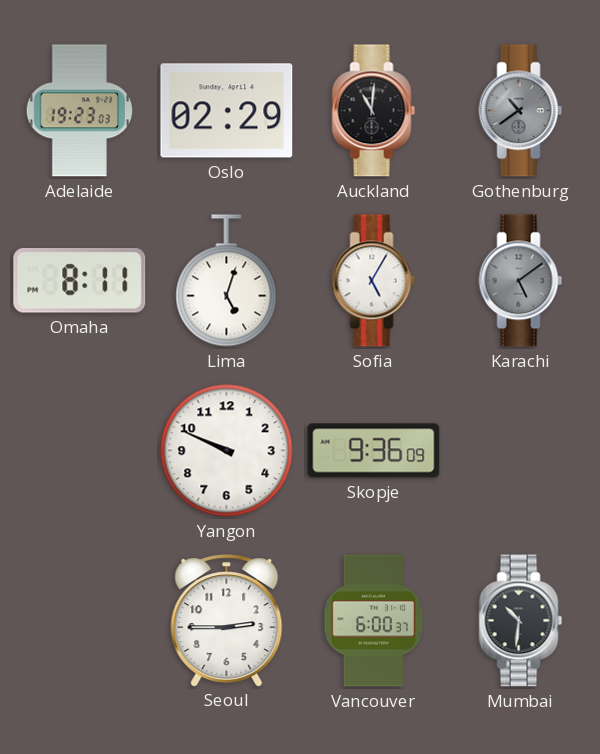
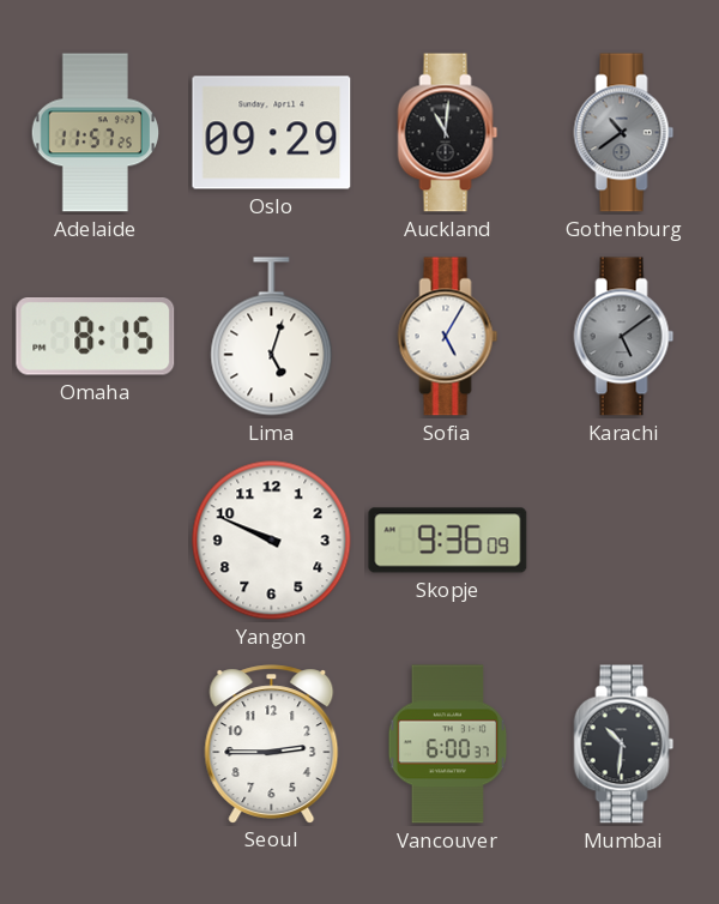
Adelaide: 19:23 -> 11:57
Oslo: 02:29 -> 09:29
Omaha: 8:11 -> 8:15
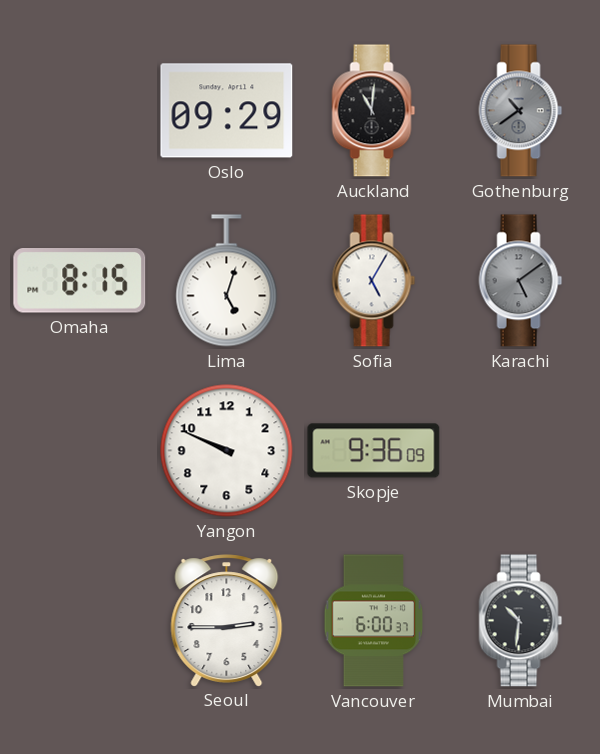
Adelaide: 11:57 -> none
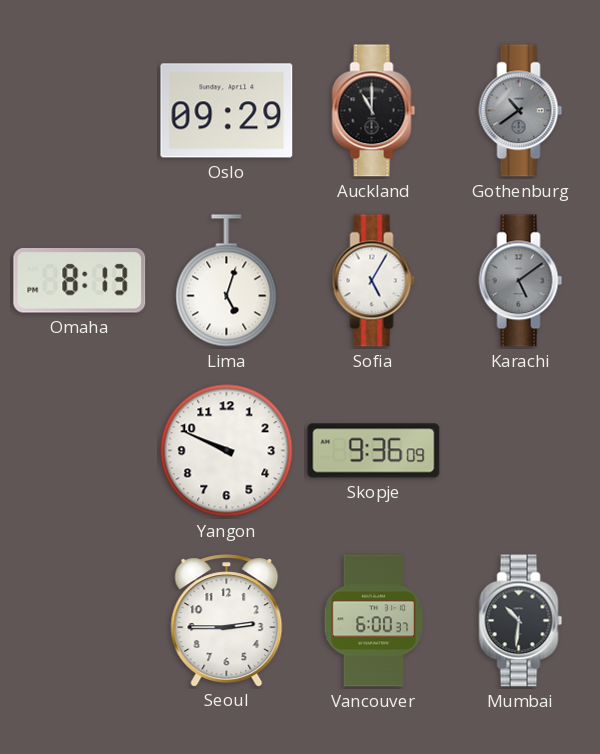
Auckland: 11:01 -> 11:00
Omaha: 8:15 -> 8:13
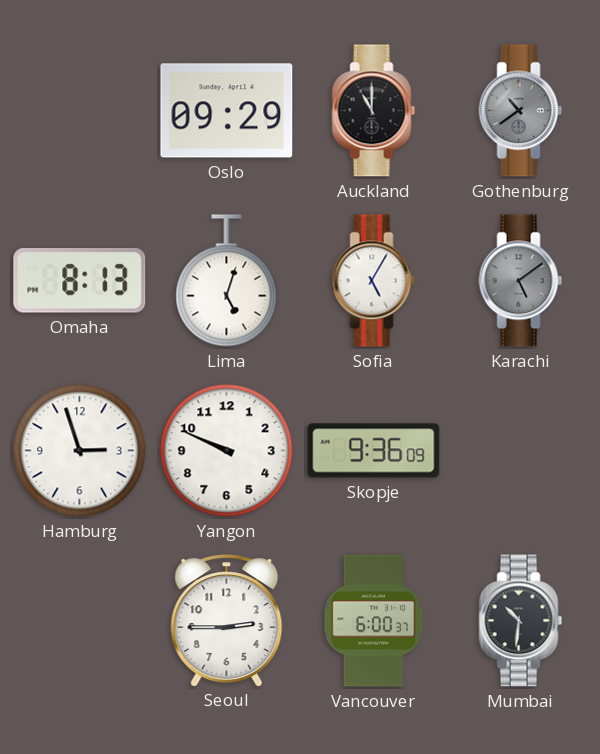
Hamburg: none -> 2:57
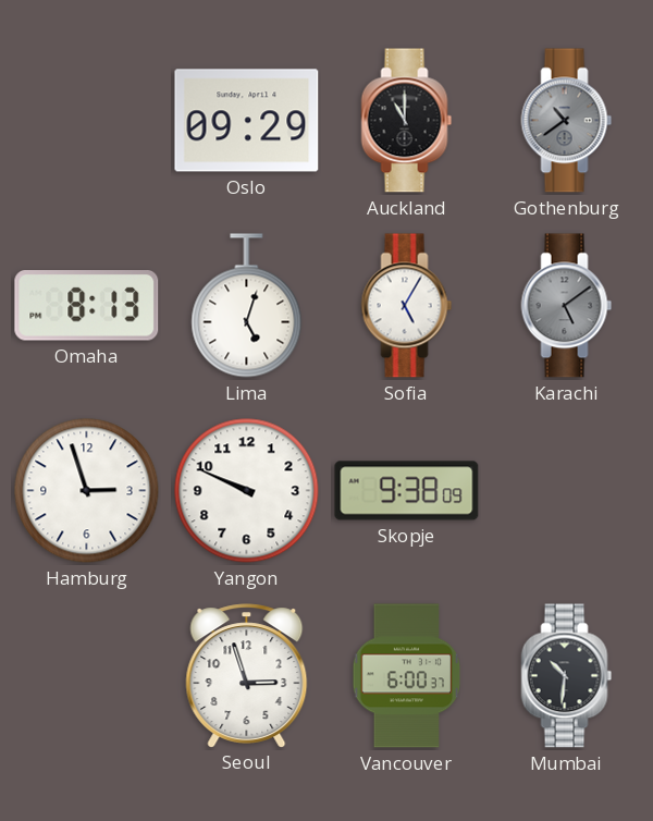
Skopje: 9:36 -> 9:38
Seoul: 2:45 -> 2:57
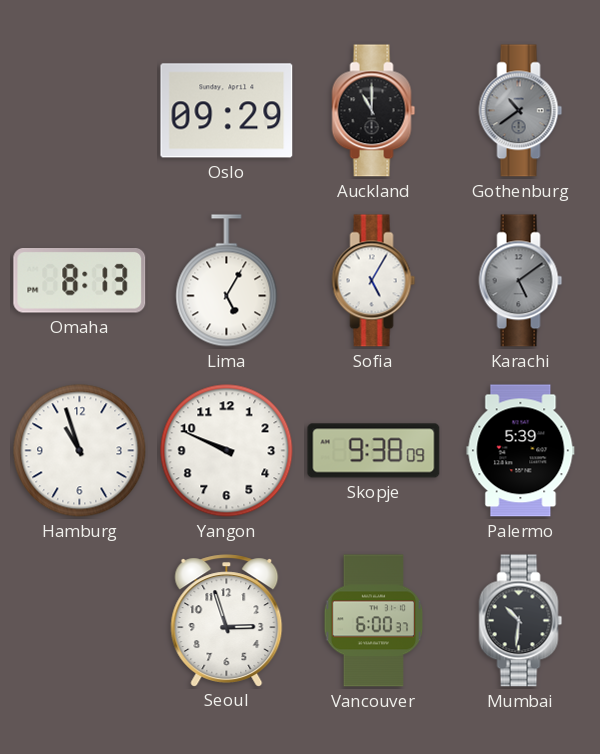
Lima: 5:03 -> 5:05
Hamburg: 2:57 -> 10:57
Palermo: none -> 5:39
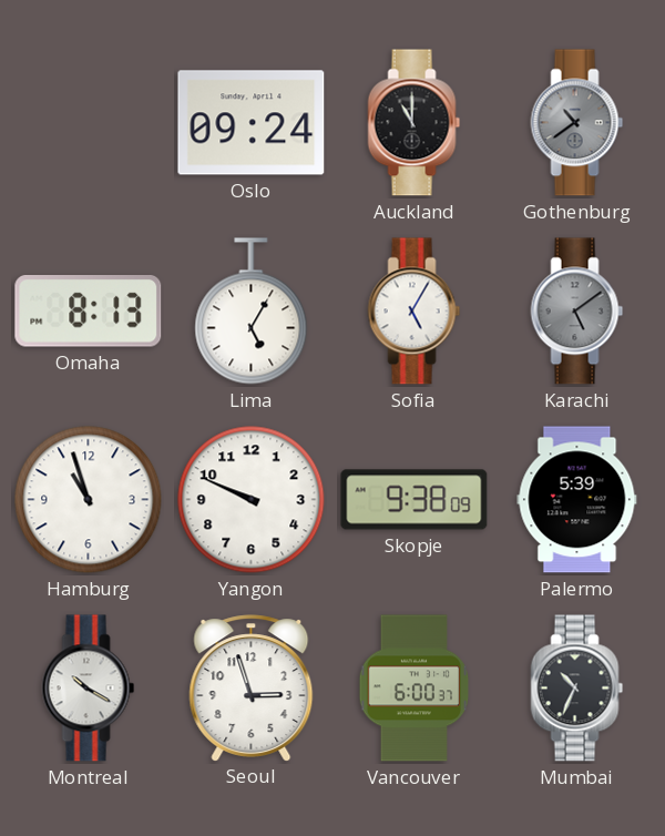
Oslo: 09:29 -> 09:24
Montreal: none -> 10:20
Mumbai: 10:31 -> 10:34
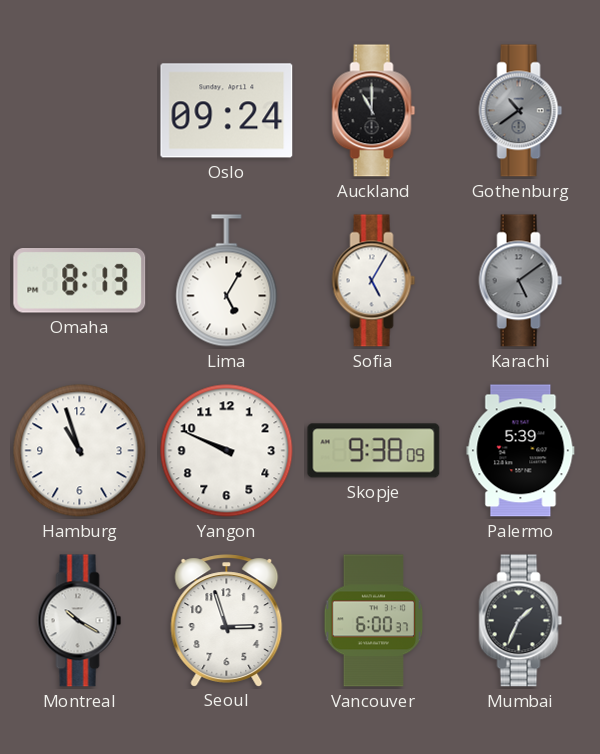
Mumbai: 10:34 -> 1:34
